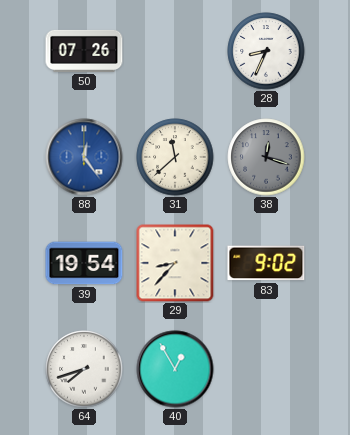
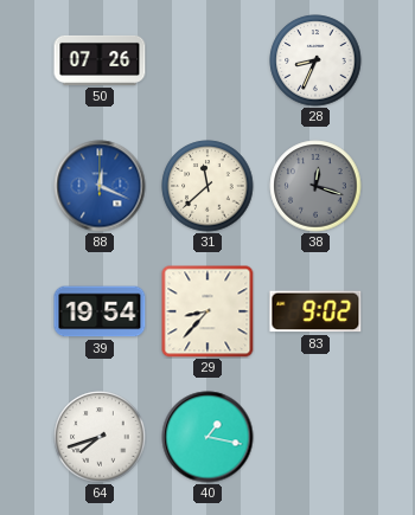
88: 12:24 -> 12:19
40: 12:55 -> 1:17
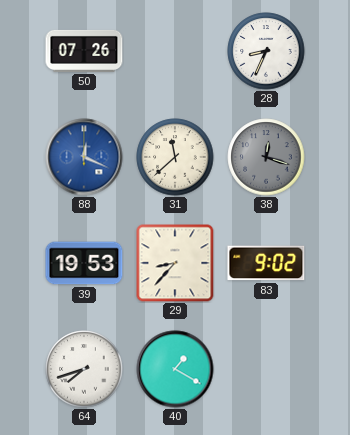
39: 19:54 -> 19:53
40: 1:17 -> 1:20
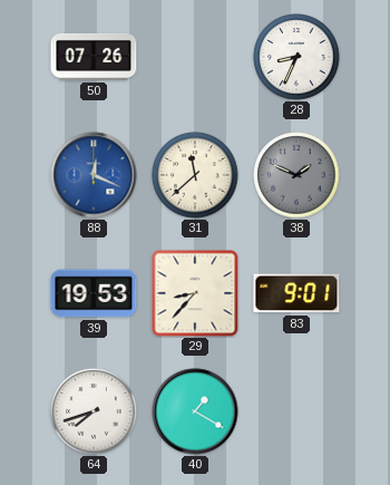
38: 12:18 -> 1:49
83: 9:02 -> 9:01
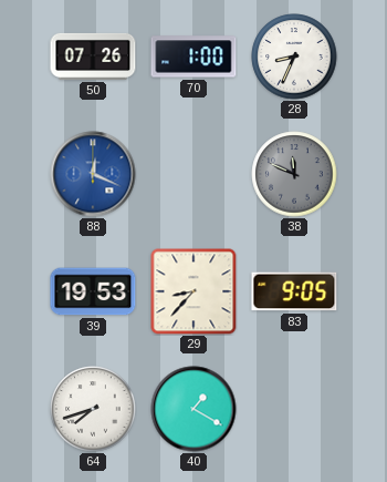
70: none -> 1:00
31: 11:38 -> none
38: 1:49 -> 11:49
83: 9:01 -> 9:05
